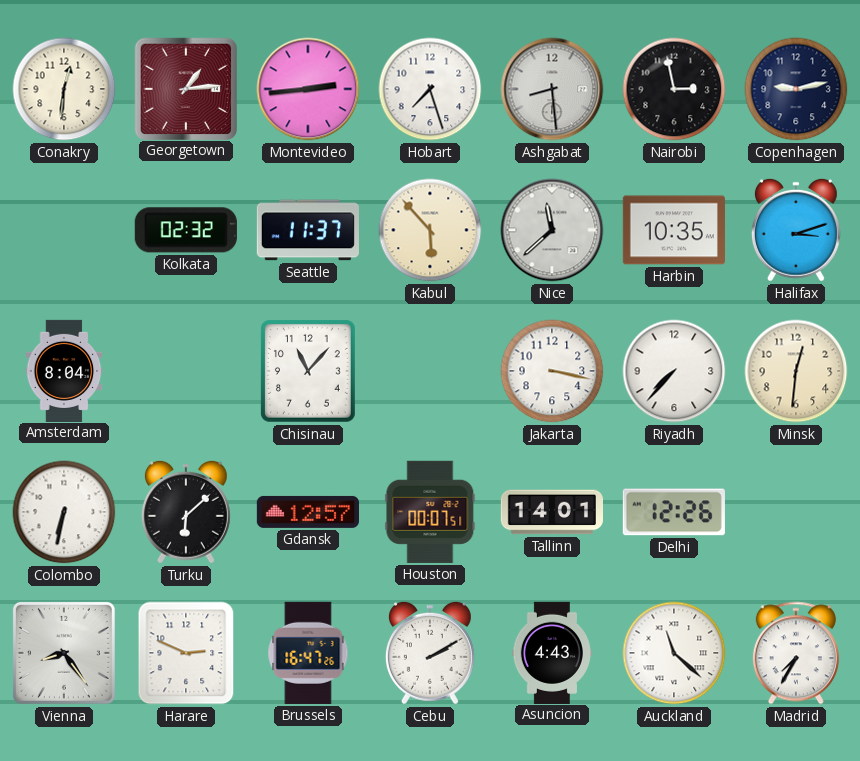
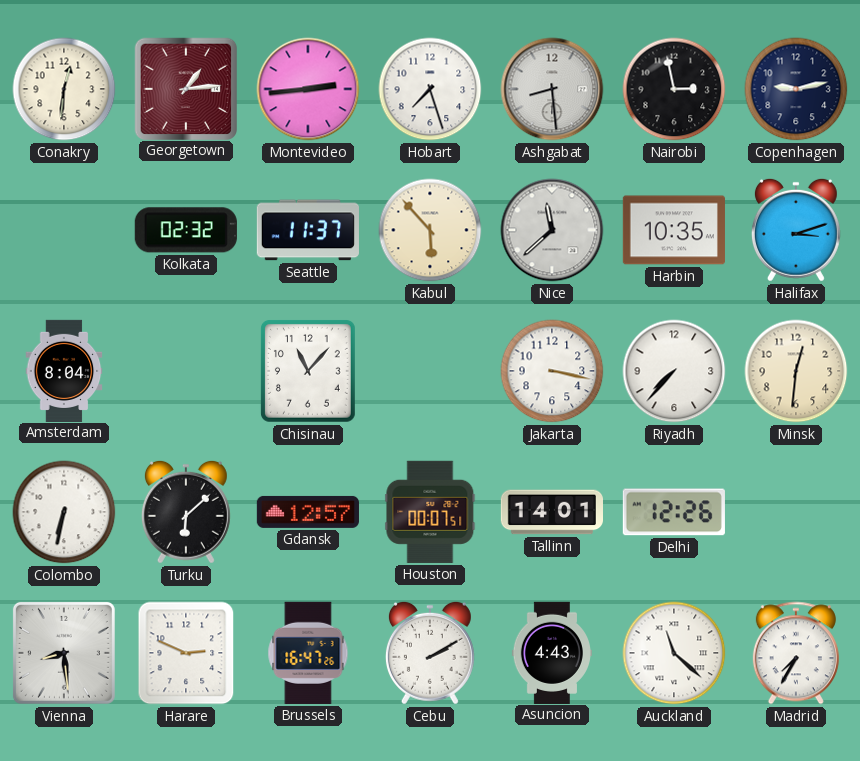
Vienna: 8:24 -> 8:29
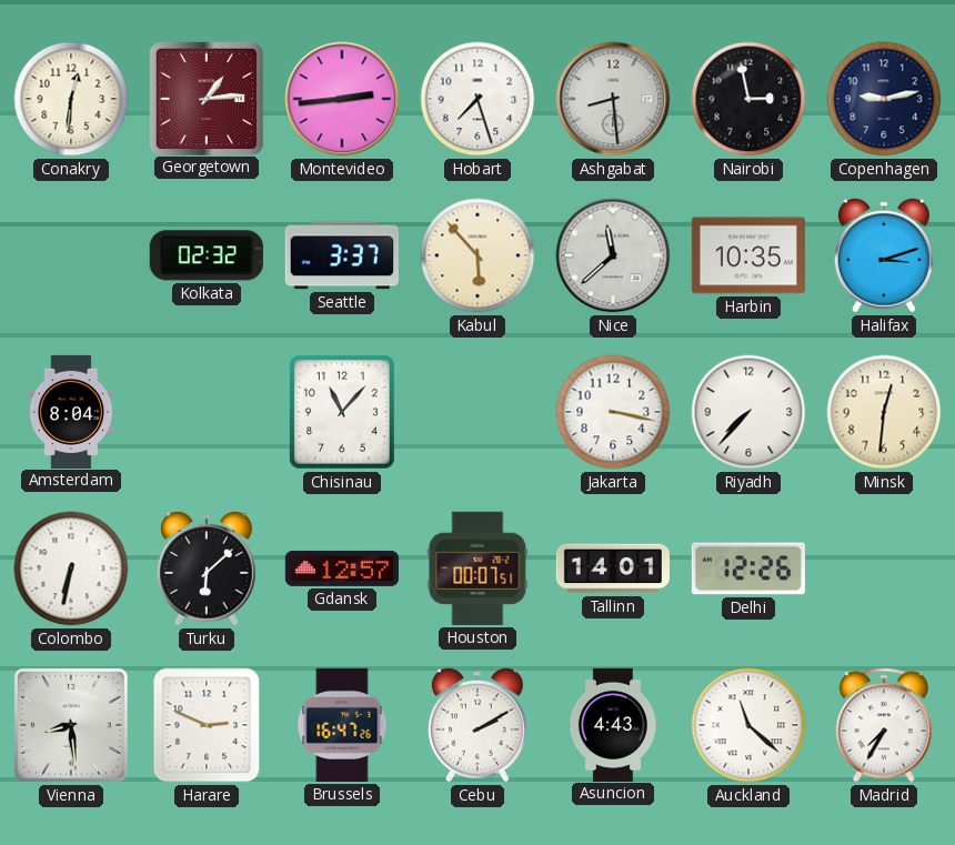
Seattle: 11:37 -> 3:37
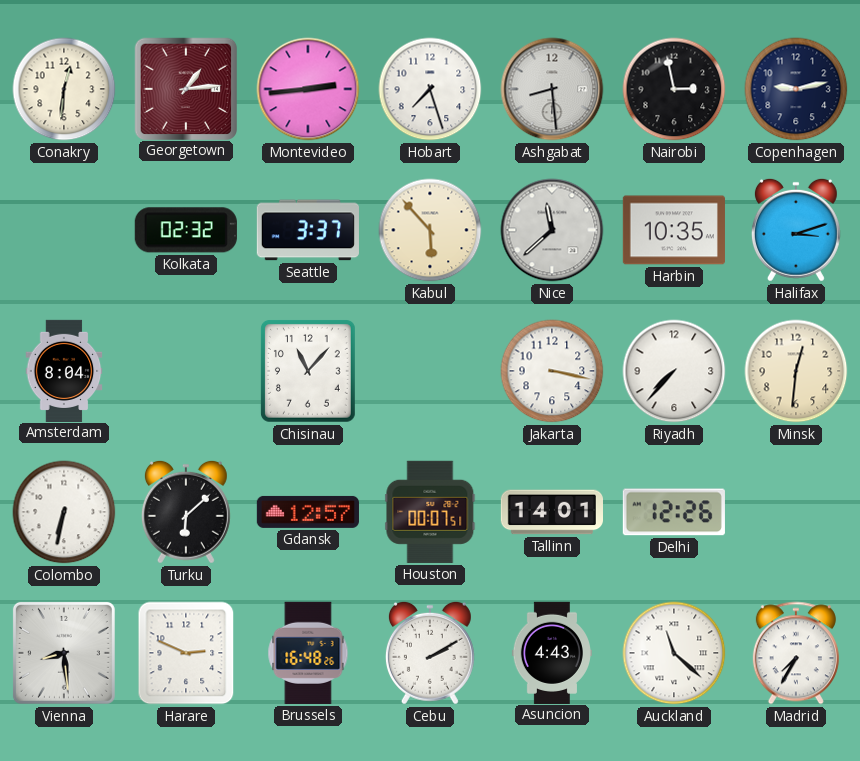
Brussels: 16:47 -> 16:48
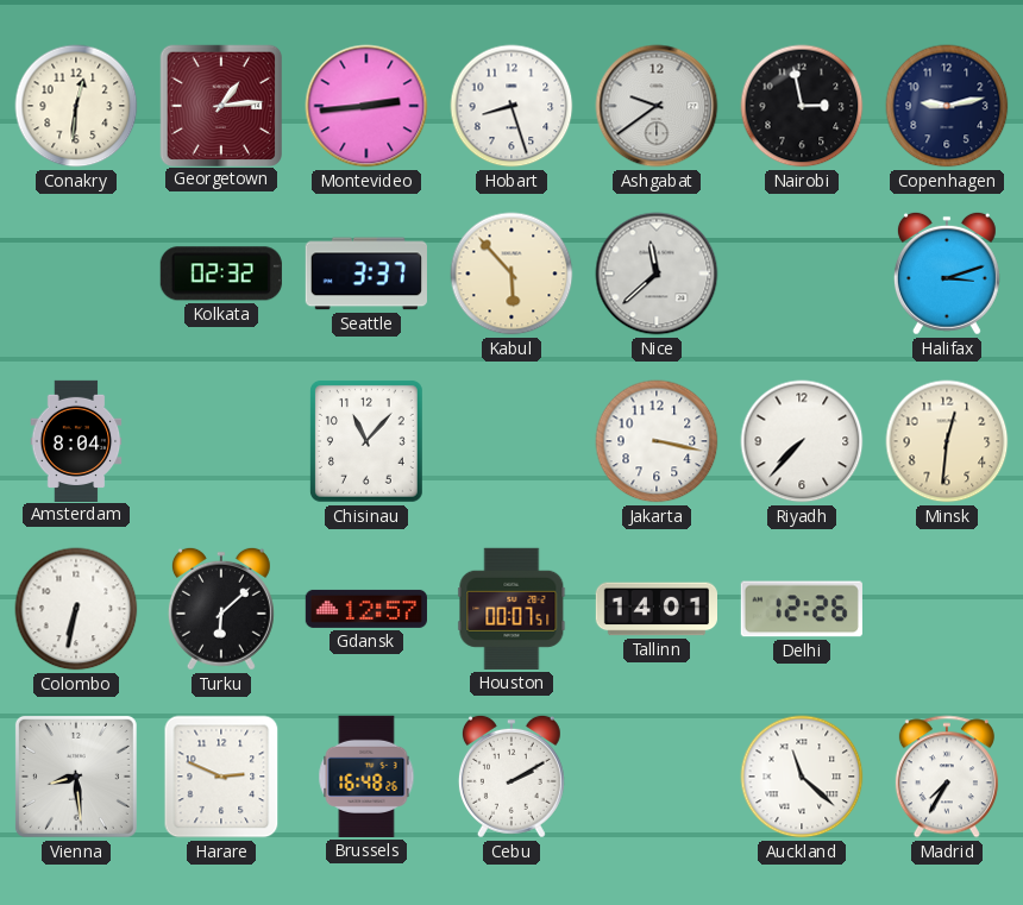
Hobart: 7:27 -> 8:27
Ashgabat: 8:29 -> 9:39
Harbin: 10:35 -> none
Asuncion: 4:43 -> none
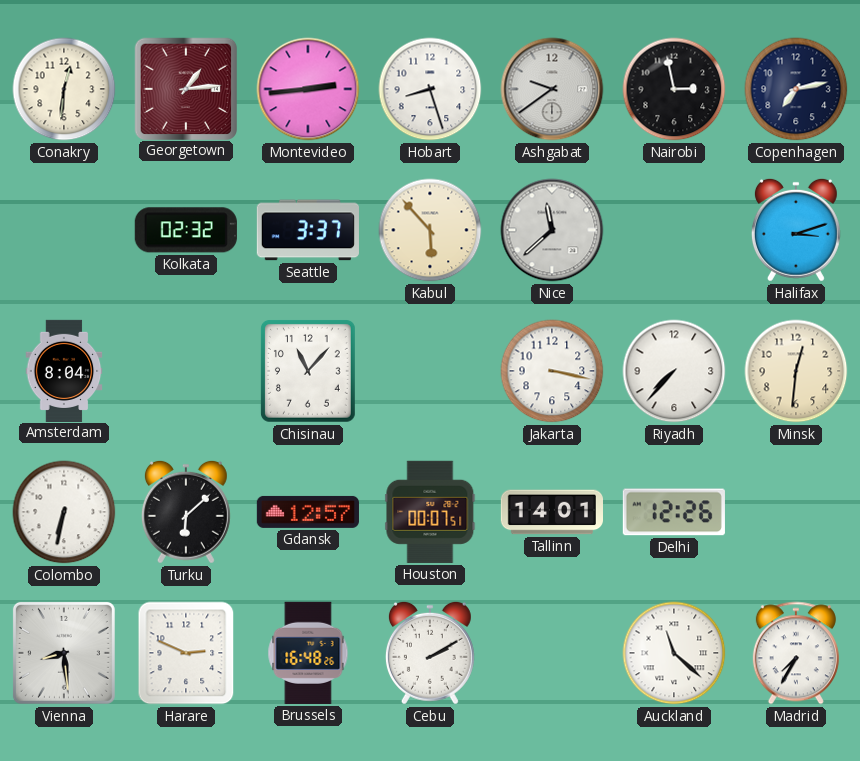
Copenhagen: 9:13 -> 7:13
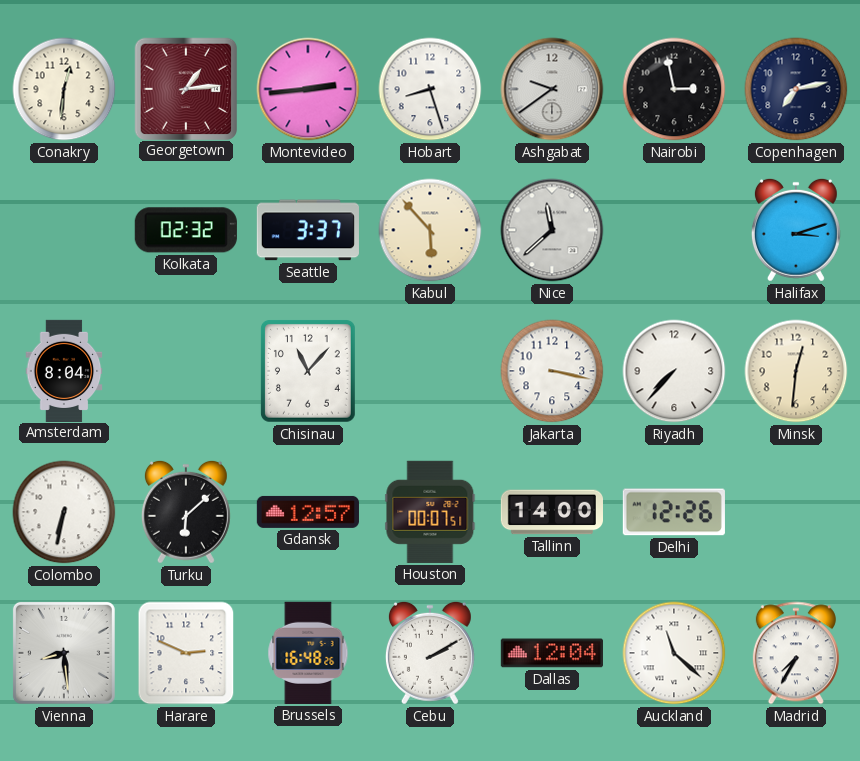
Tallinn: 14:01 -> 14:00
Dallas: none -> 12:04
